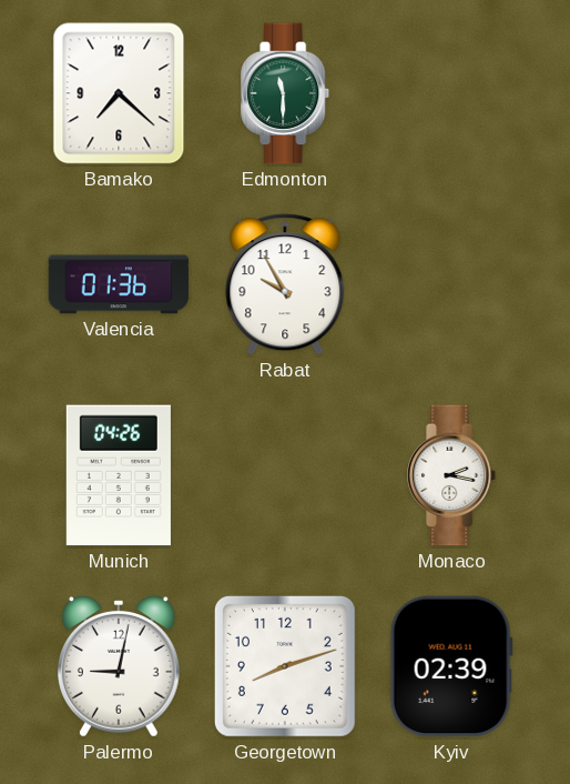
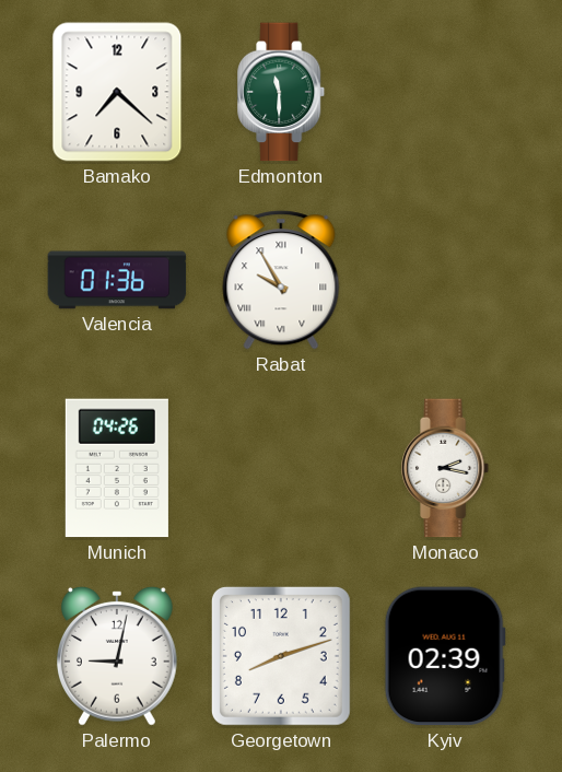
Rabat numerals: Arabic -> Roman
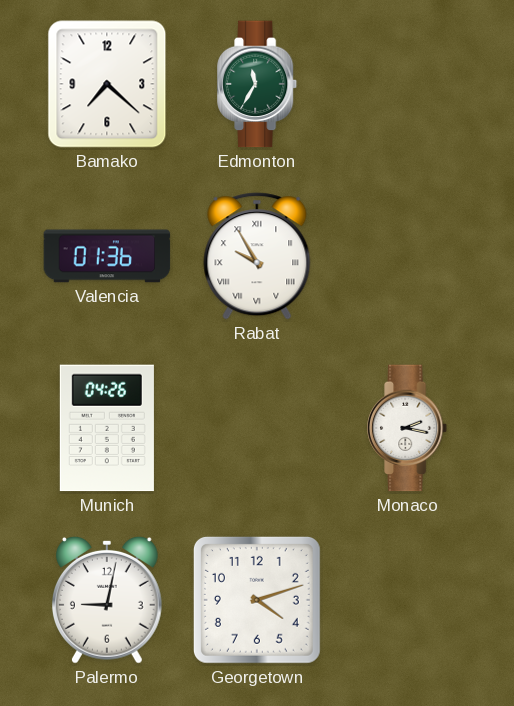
Edmonton: 11:30 -> 11:35
Georgetown: 8:12 -> 4:12
Kyiv: 02:39 -> none
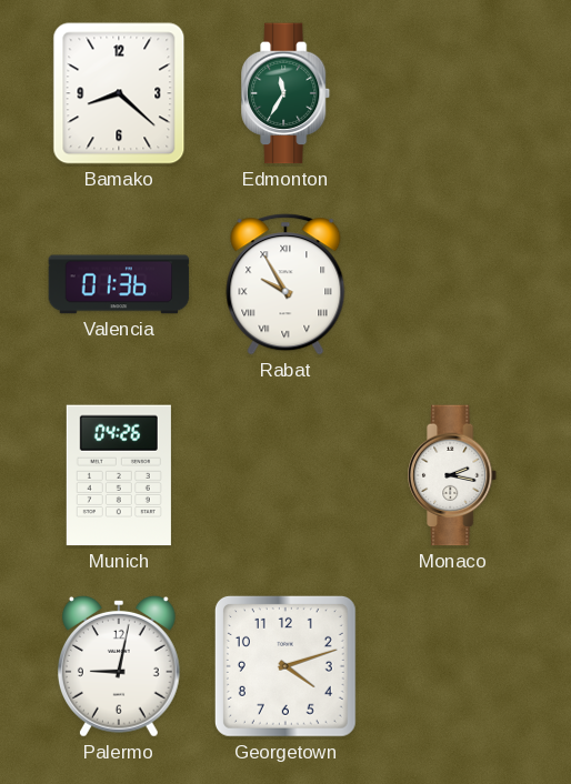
Bamako: 7:22 -> 8:22
